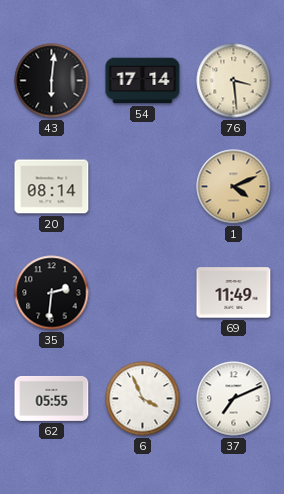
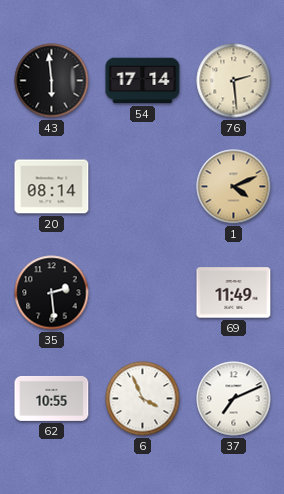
43: 6:01 -> 5:59
76: 3:29 -> 2:29
35: 2:31 -> 2:29
62: 05:55 -> 10:55
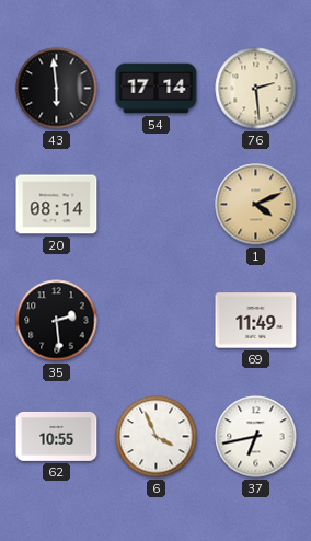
37: 7:11 -> 6:43
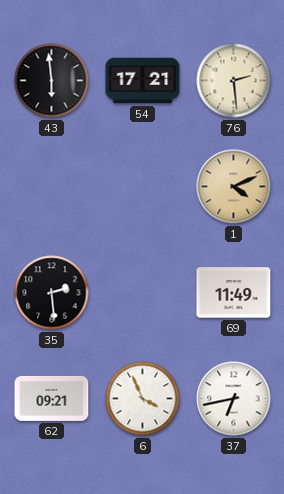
54: 17:14 -> 17:21
20: 08:14 -> none
62: 10:55 -> 09:21
